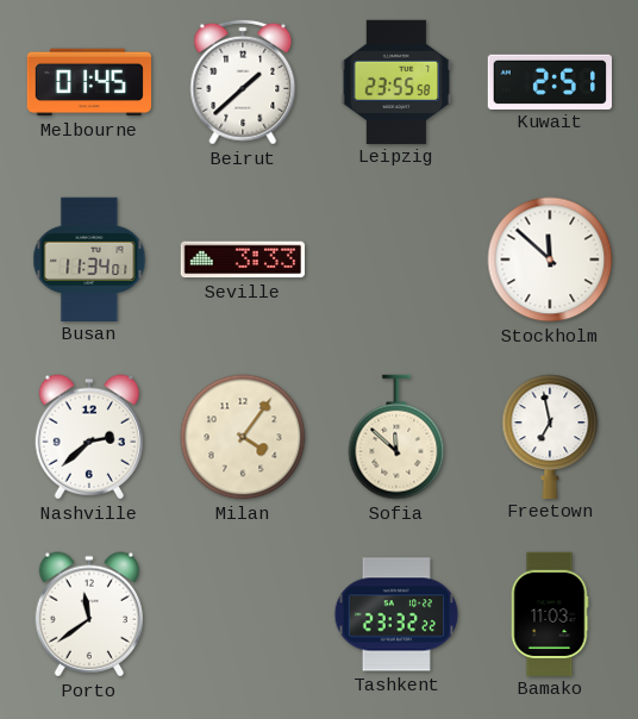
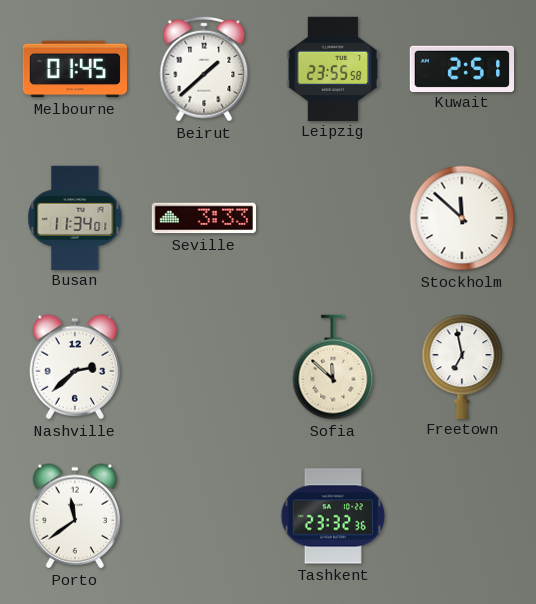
Milan: 4:06 -> none
Tashkent: 23:32:22 -> 23:32:36
Bamako: 11:03 -> none
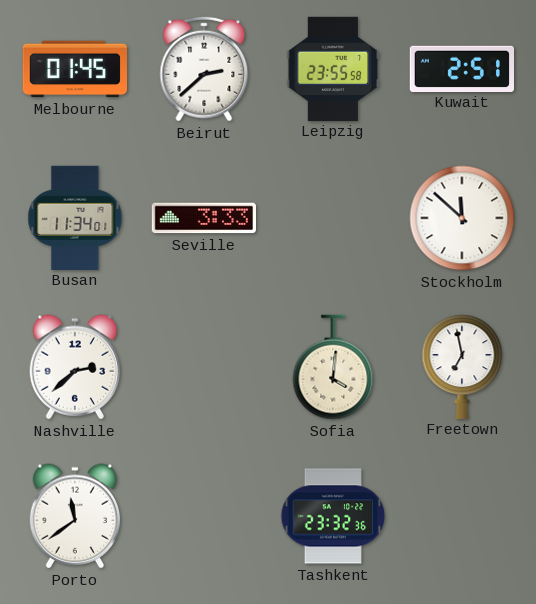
Beirut: 1:38 -> 2:38
Sofia: 11:52 -> 4:01
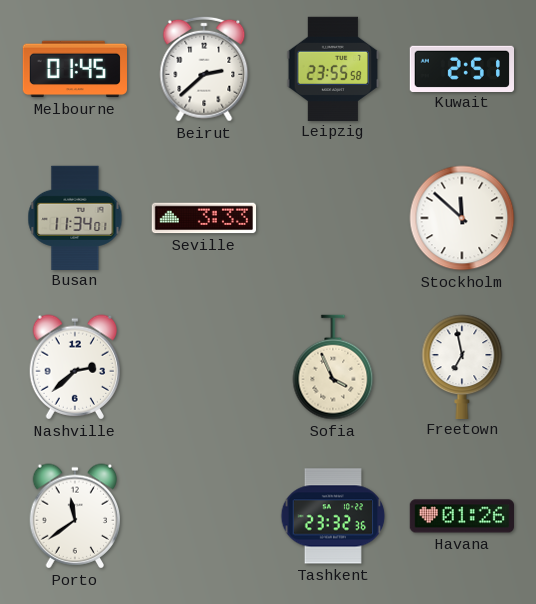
Sofia: 4:01 -> 3:56
Havana: none -> 01:26
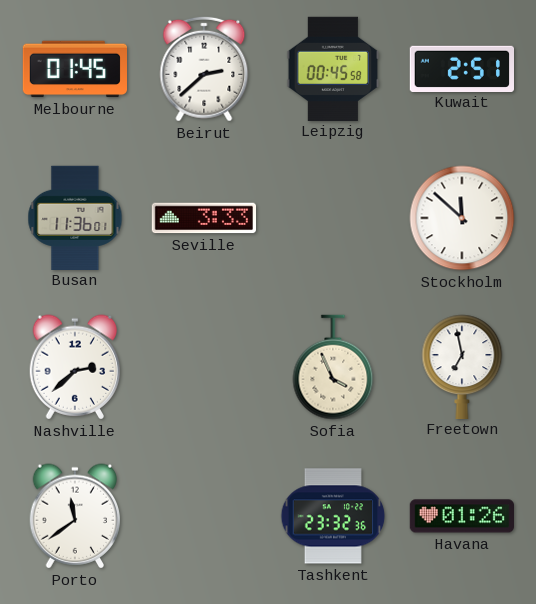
Leipzig: 23:55 -> 00:45
Busan: 11:34 -> 11:36
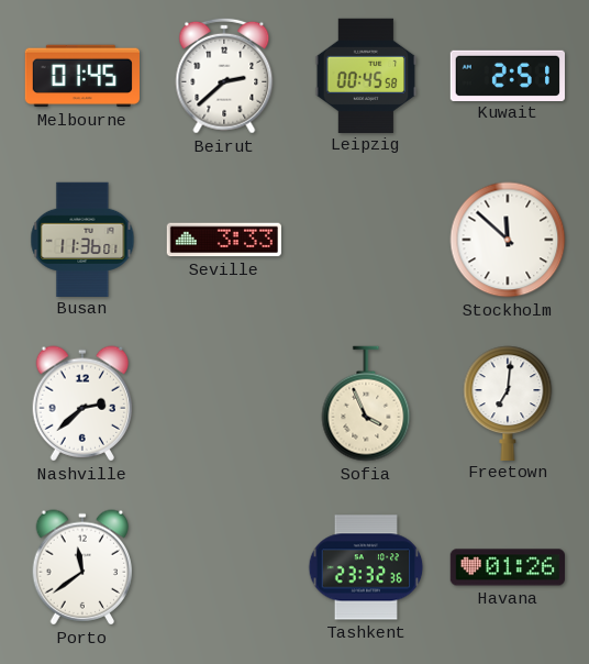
Freetown: 6:58 -> 7:01
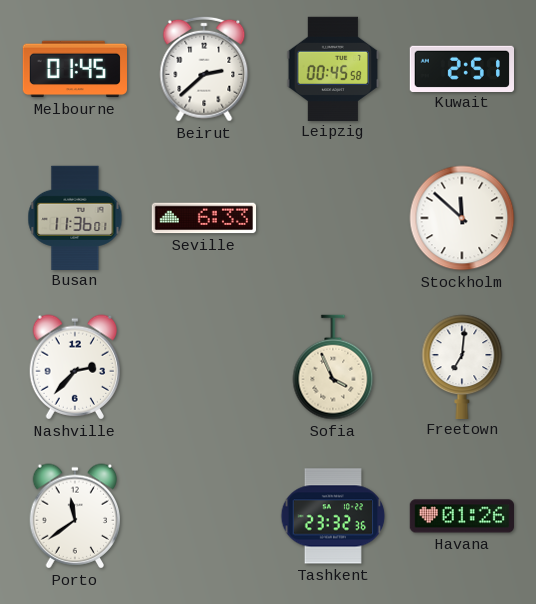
Seville: 3:33 -> 6:33
Nashville: 2:38 -> 2:37
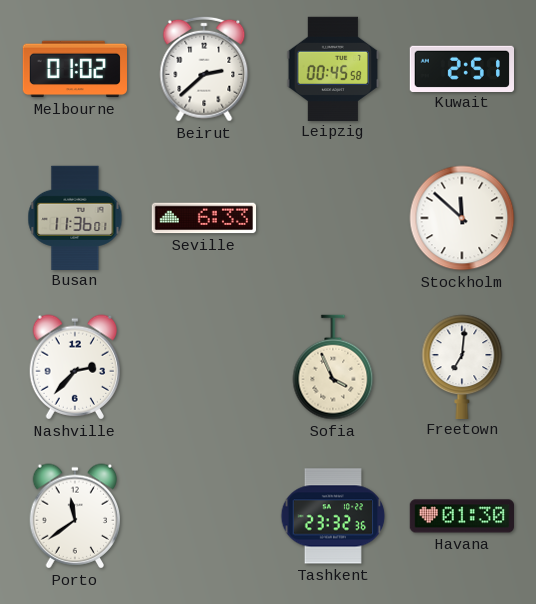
Melbourne: 01:45 -> 01:02
Havana: 01:26 -> 01:30
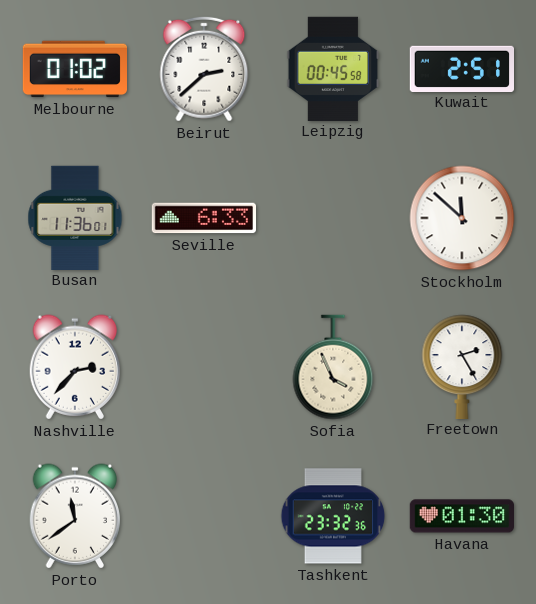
Freetown: 7:01 -> 2:25
